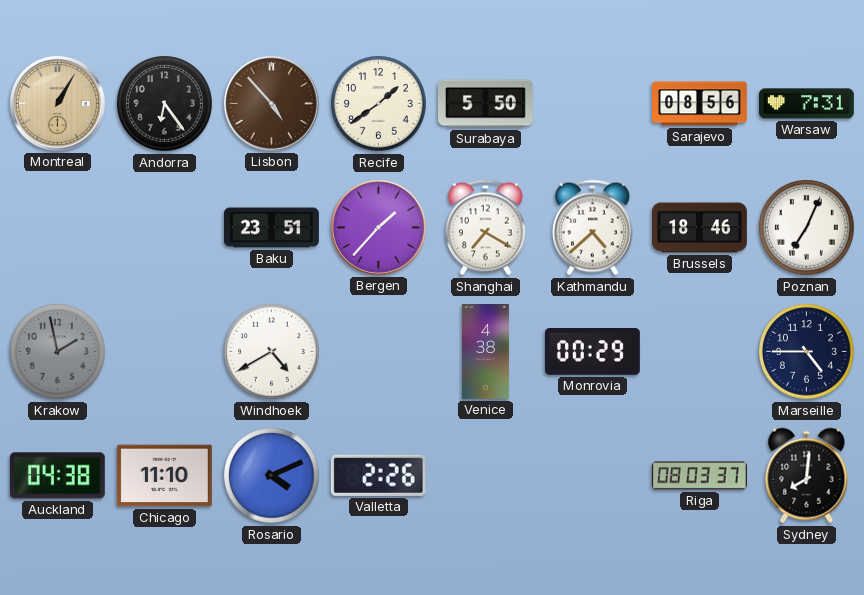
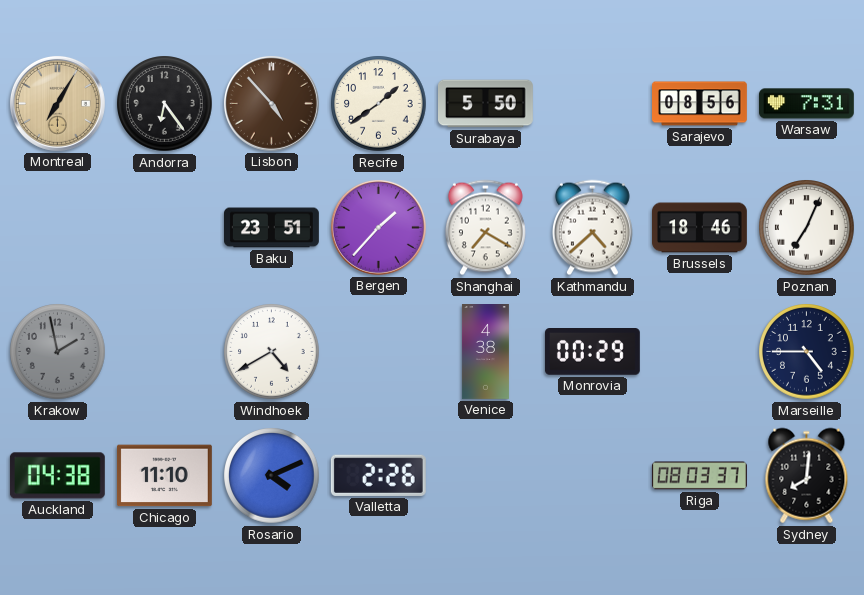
Montreal: 1:05 -> 7:05
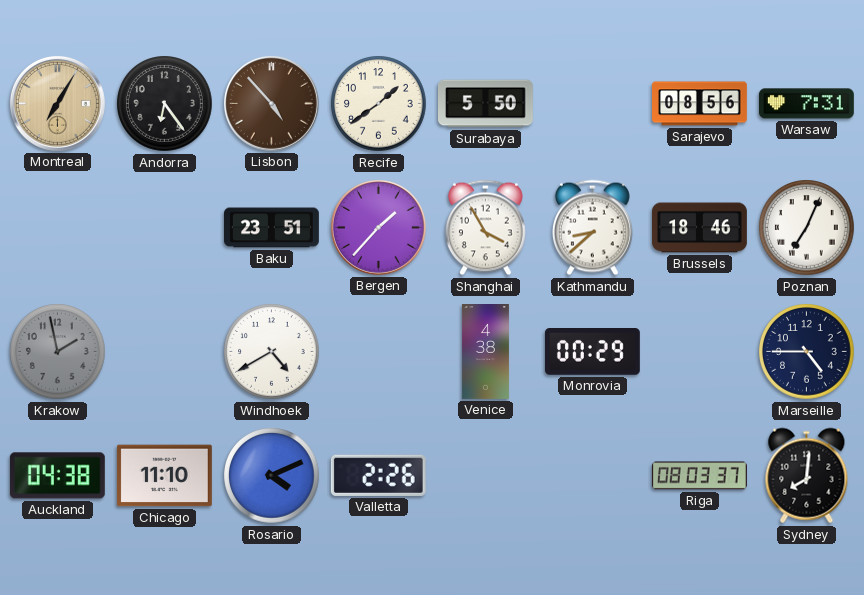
Shanghai: 7:20 -> 3:55
Kathmandu: 4:38 -> 8:38
